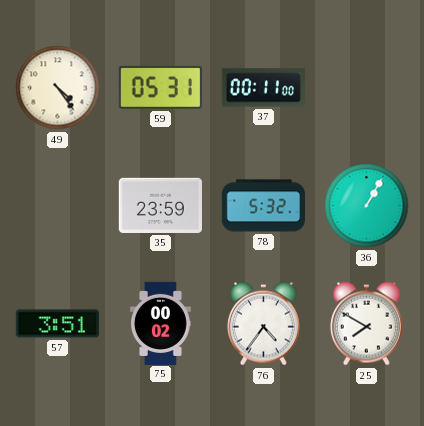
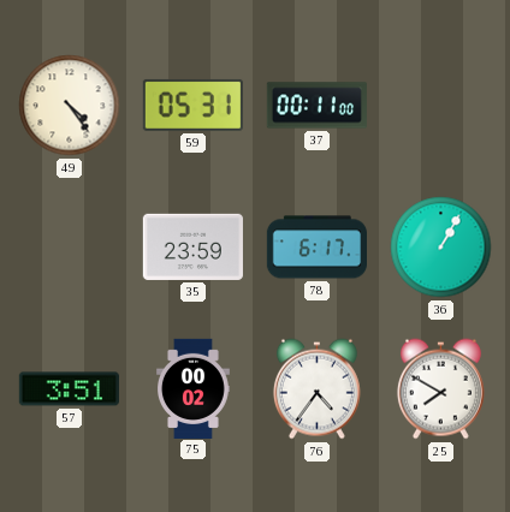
78: 5:32 -> 6:17
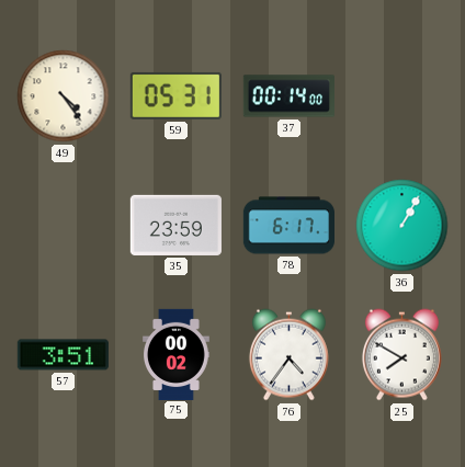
37: 00:11 -> 00:14
